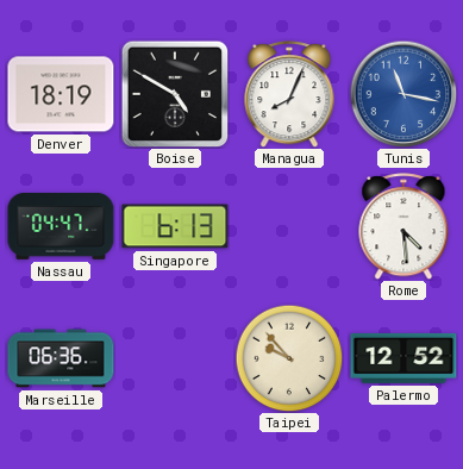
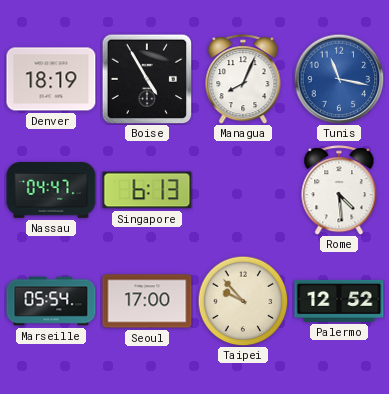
Boise: 4:50 -> 4:55
Marseille: 06:36 -> 05:54
Seoul: none -> 17:00
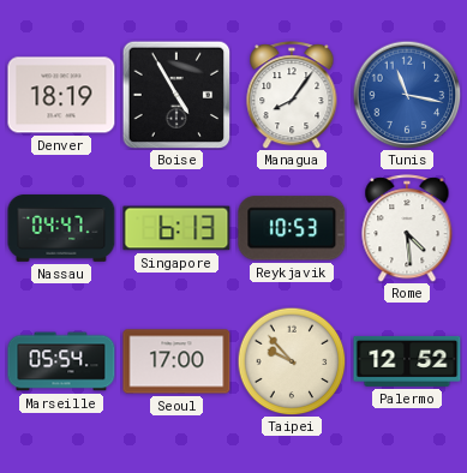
Managua: 8:04 -> 8:06
Reykjavik: none -> 10:53
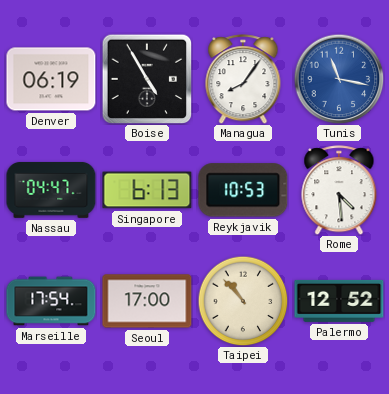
Denver: 18:19 -> 06:19
Marseille: 05:54 -> 17:54
Taipei: 9:53 -> 10:53
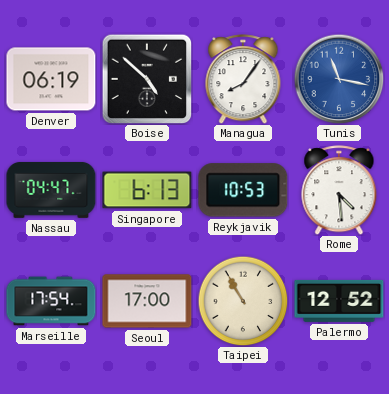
Boise: 4:55 -> 4:52
Taipei: 10:53 -> 10:55
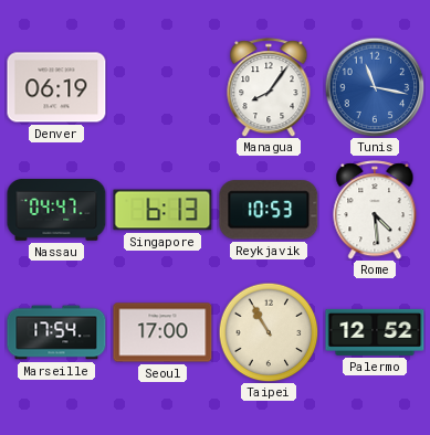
Boise: 4:52 -> none
